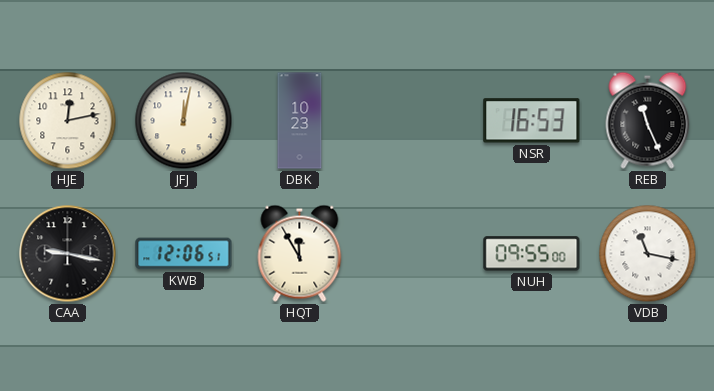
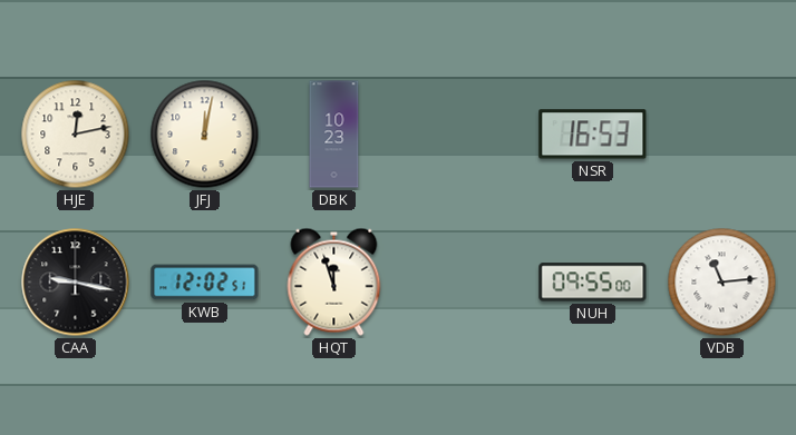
REB: 11:26 -> none
KWB: 12:06 -> 12:02
HQT: 11:55 -> 11:57
VDB: 11:17 -> 11:14
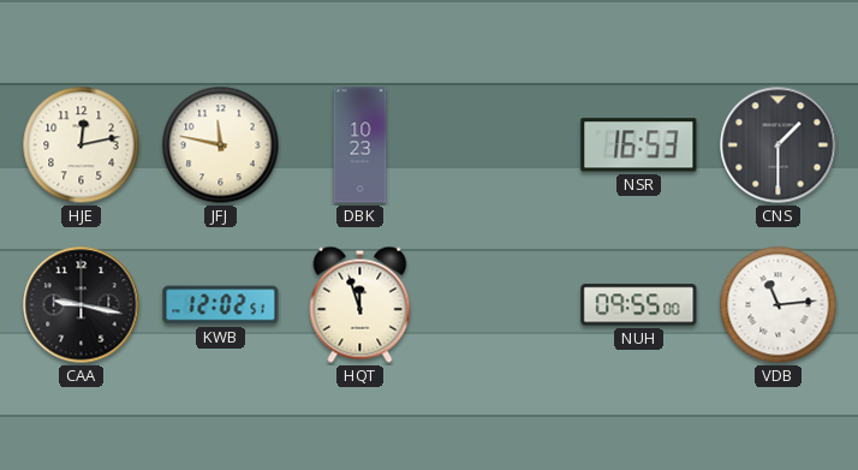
JFJ: 12:02 -> 11:47
CNS: none -> 1:30
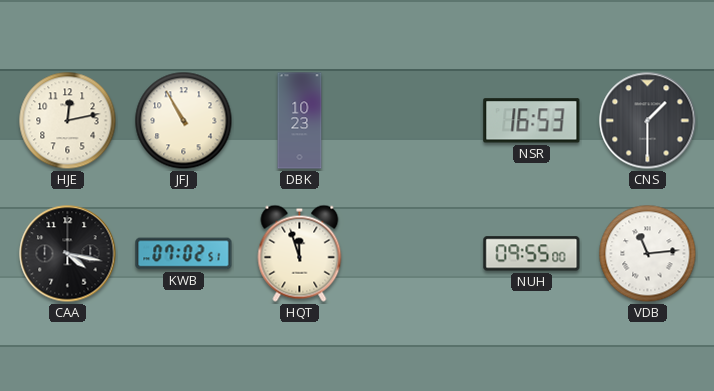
JFJ: 11:47 -> 10:55
CAA: 9:17 -> 4:17
KWB: 12:02 -> 07:02
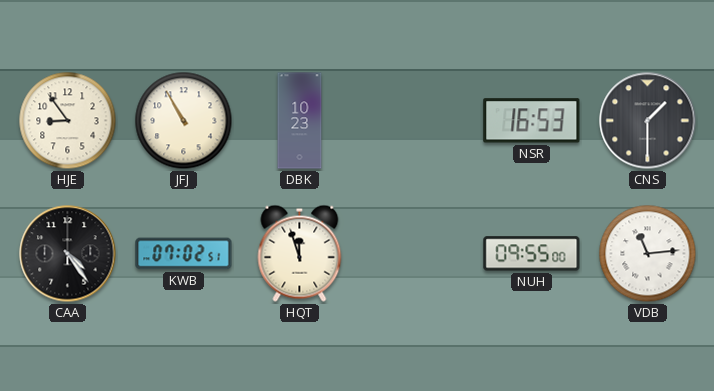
HJE: 12:13 -> 8:54
CAA: 4:17 -> 4:24
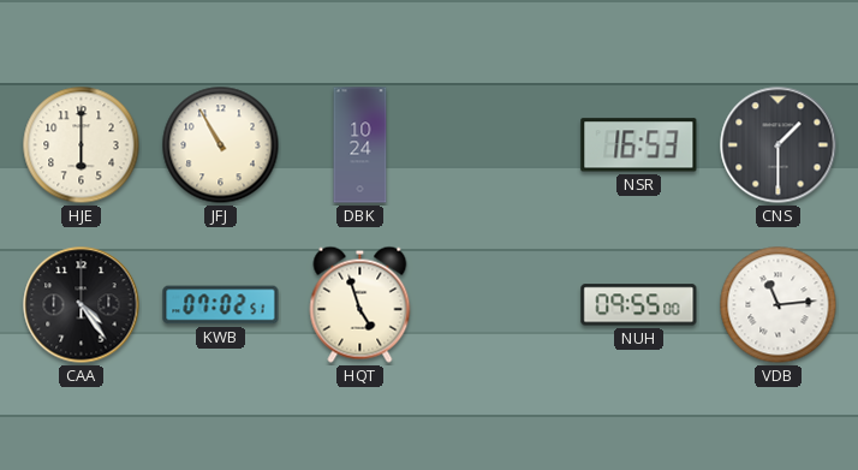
HJE: 8:54 -> 6:00
DBK: 10:23 -> 10:24
HQT: 11:57 -> 4:57
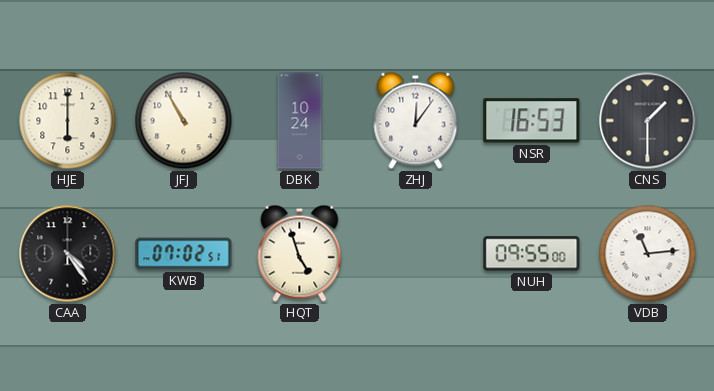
ZHJ: none -> 12:06
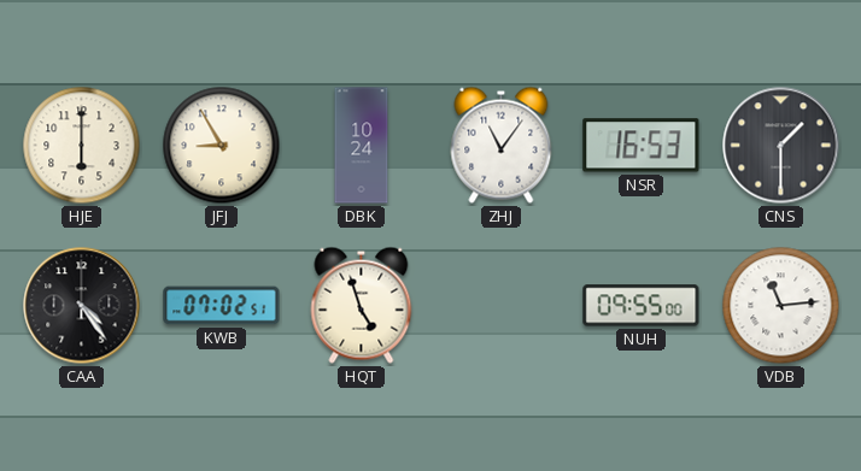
JFJ: 10:55 -> 8:55
ZHJ: 12:06 -> 11:06
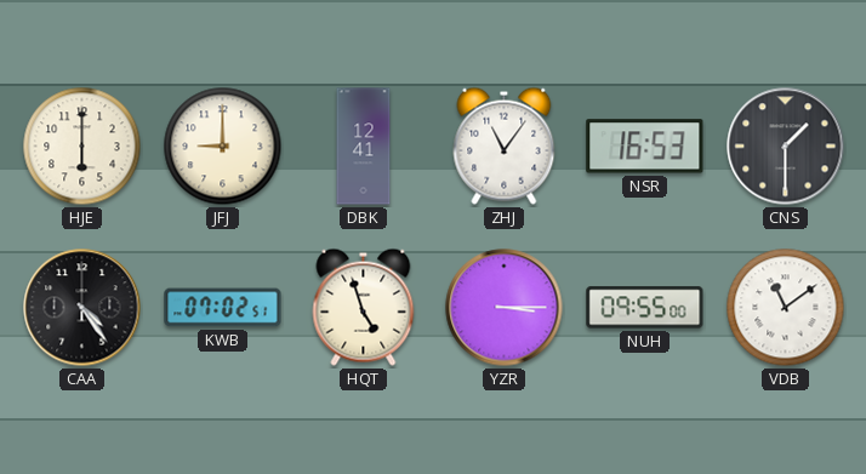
JFJ: 8:55 -> 9:00
DBK: 10:24 -> 12:41
YZR: none -> 3:15
VDB: 11:14 -> 11:09
